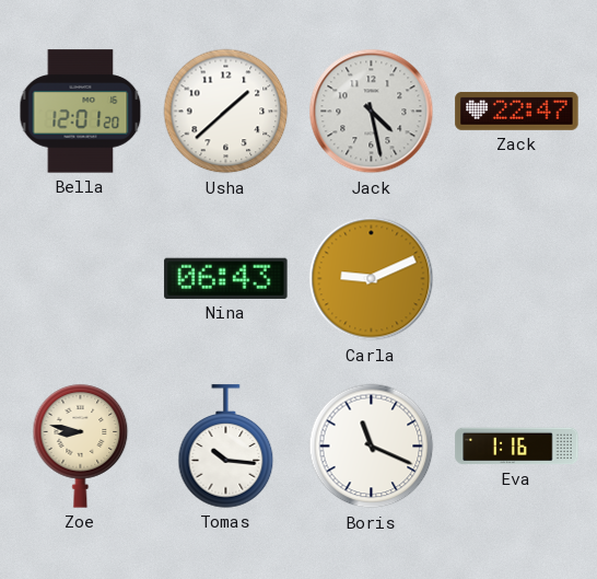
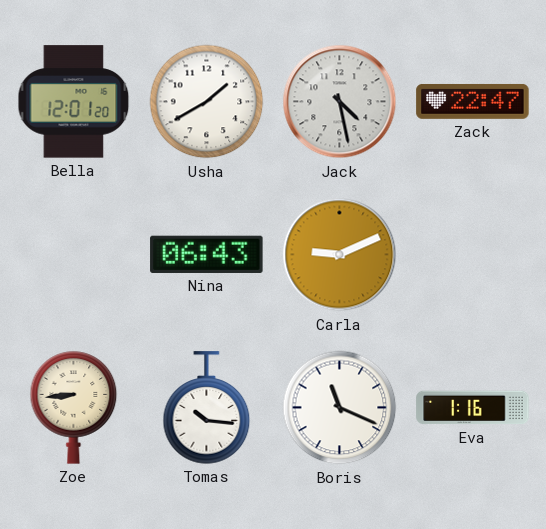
Usha: 1:38 -> 1:40
Zoe: 8:47 -> 8:44
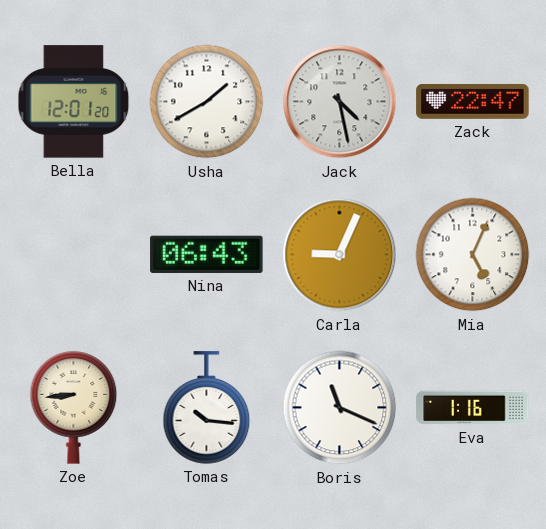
Carla: 9:11 -> 9:04
Mia: none -> 5:04
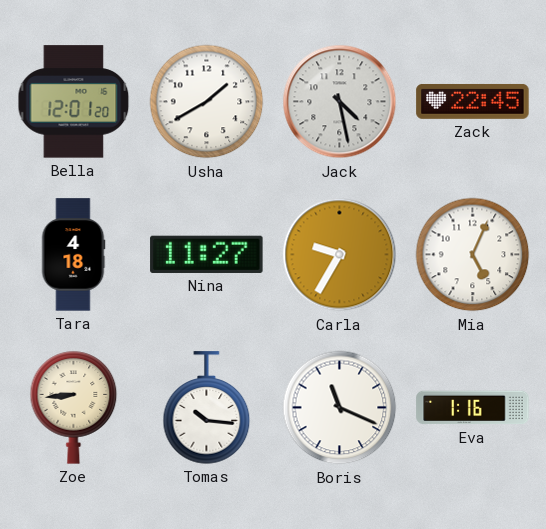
Zack: 22:47 -> 22:45
Tara: none -> 4:18
Nina: 06:43 -> 11:27
Carla: 9:04 -> 9:35
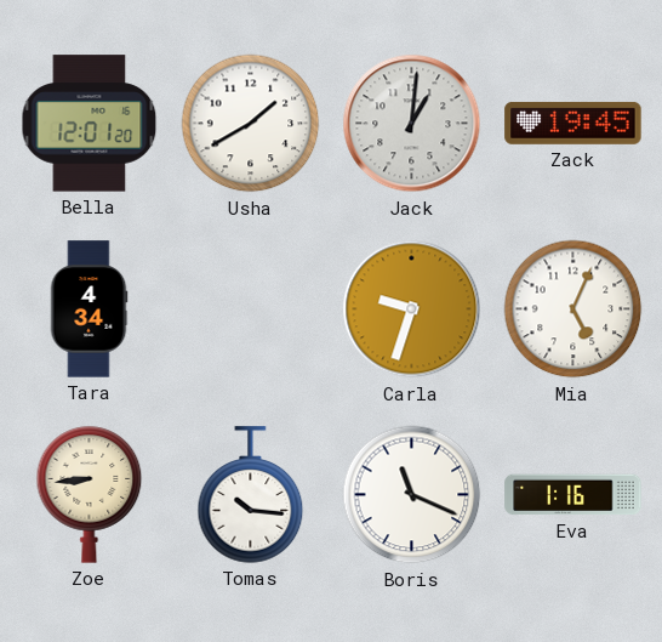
Jack: 4:28 -> 1:01
Zack: 22:45 -> 19:45
Tara: 4:18 -> 4:34
Nina: 11:27 -> none
Carla: 9:35 -> 9:33
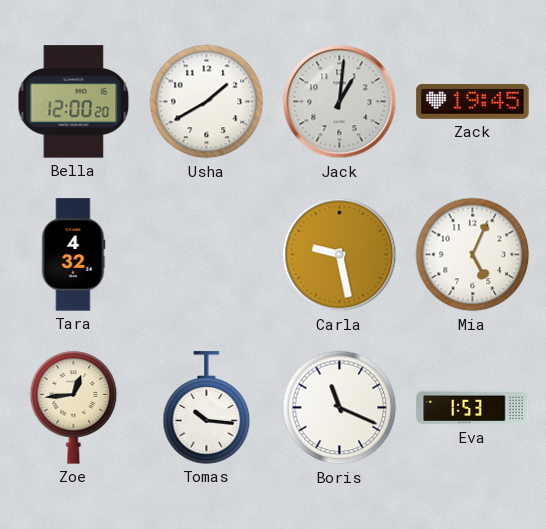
Bella: 12:01 -> 12:00
Tara: 4:34 -> 4:32
Carla: 9:33 -> 9:28
Zoe: 8:44 -> 12:44
Eva: 1:16 -> 1:53
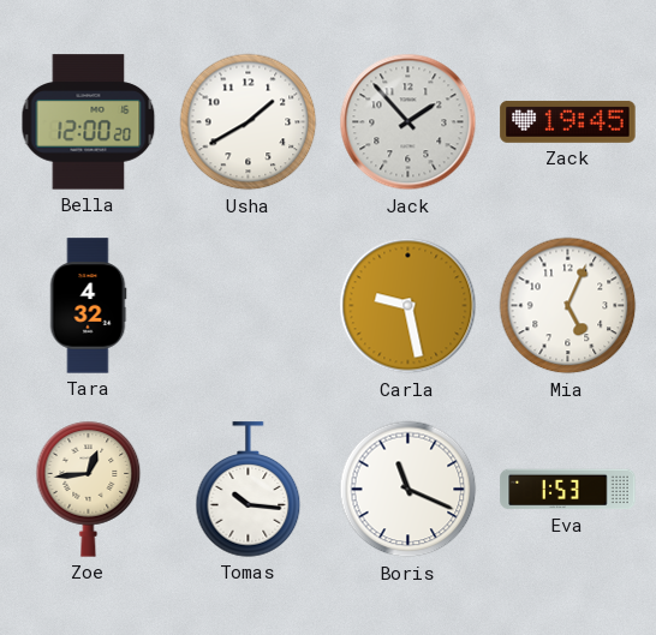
Jack: 1:01 -> 1:53
